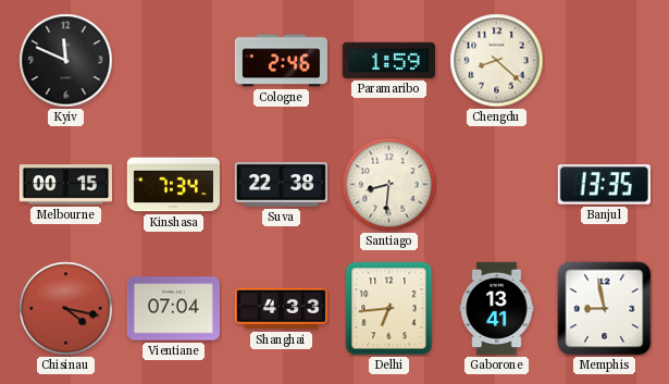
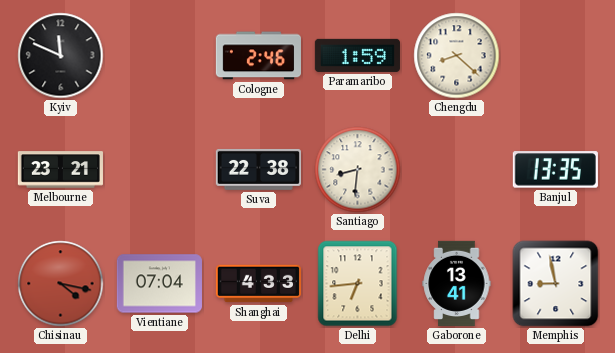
Melbourne: 00:15 -> 23:21
Kinshasa: 7:34 -> none
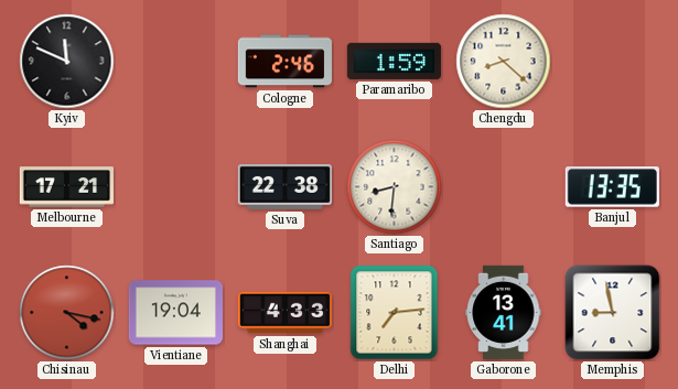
Melbourne: 23:21 -> 17:21
Vientiane: 07:04 -> 19:04
Delhi: 6:44 -> 7:14
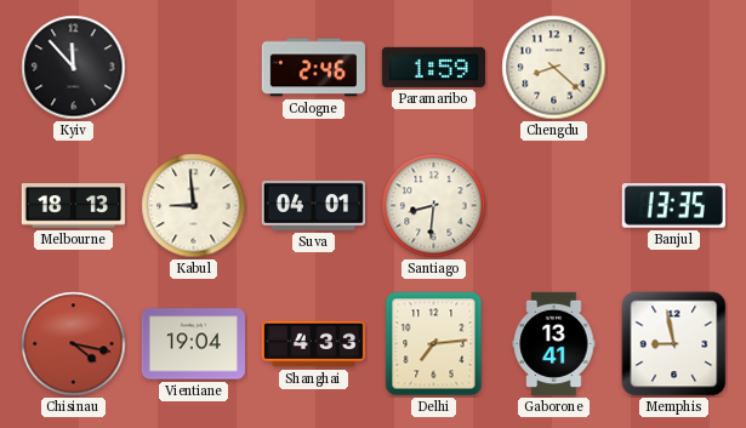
Kyiv: 11:49 -> 11:53
Melbourne: 17:21 -> 18:13
Kabul: none -> 8:59
Suva: 22:38 -> 04:01
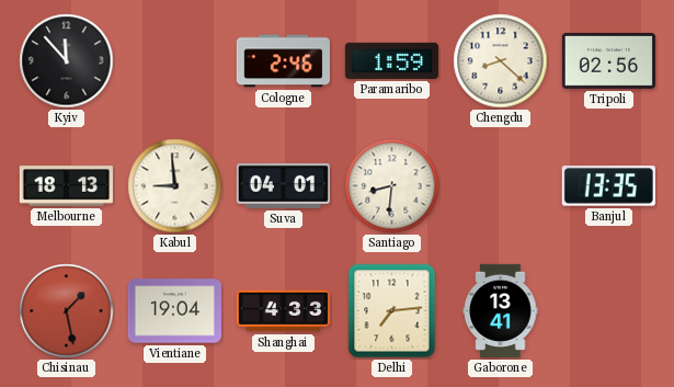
Tripoli: none -> 02:56
Chisinau: 4:17 -> 1:28
Memphis: 8:58 -> none
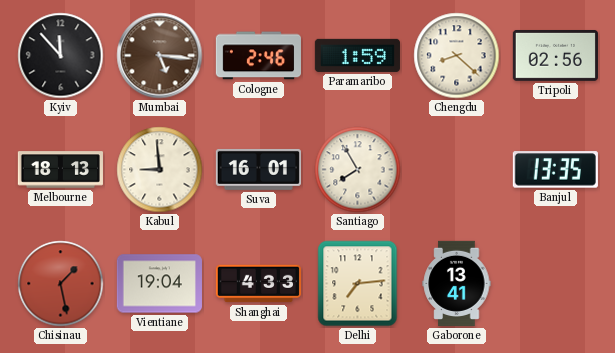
Mumbai: none -> 5:16
Suva: 04:01 -> 16:01
Santiago: 8:31 -> 7:55
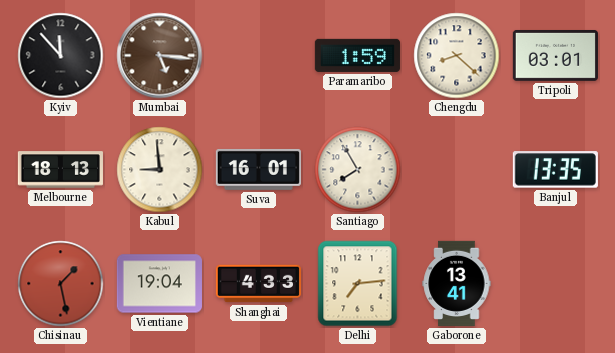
Cologne: 2:46 -> none
Tripoli: 02:56 -> 03:01
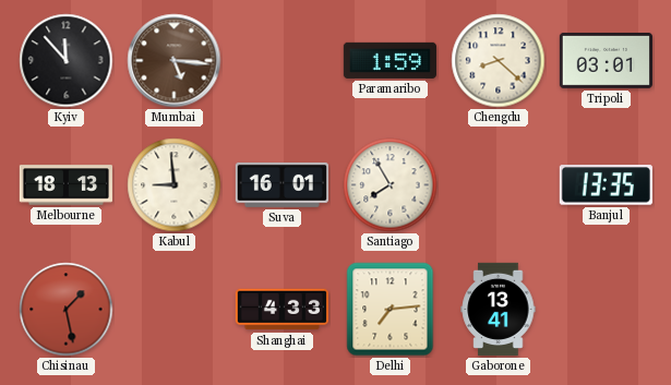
Vientiane: 19:04 -> none
